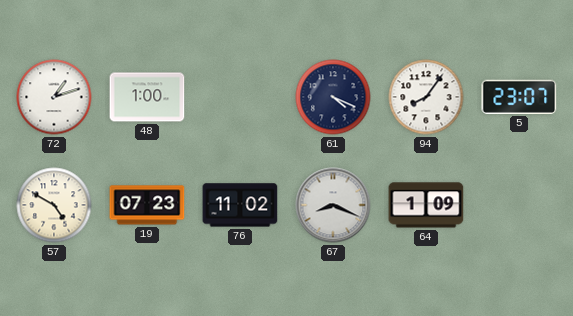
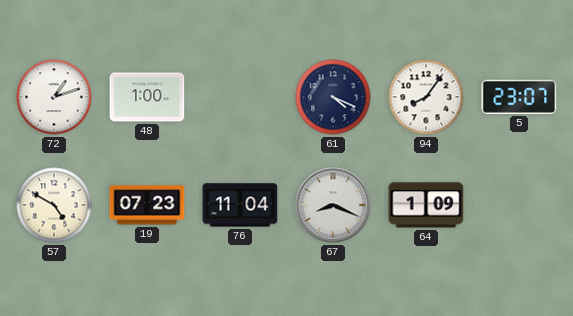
76: 11:02 -> 11:04
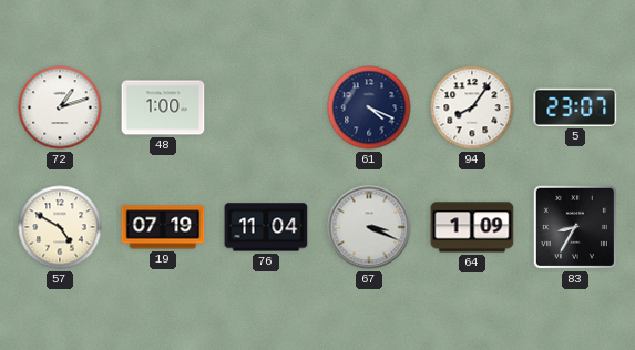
19: 07:23 -> 07:19
67: 8:19 -> 3:19
83: none -> 8:35
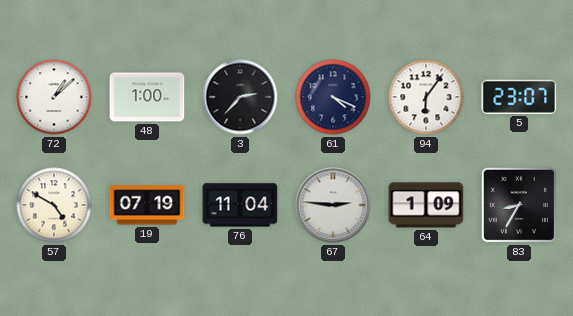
72: 1:12 -> 1:08
3: none -> 2:37
94: 8:06 -> 6:06
67: 3:19 -> 2:46
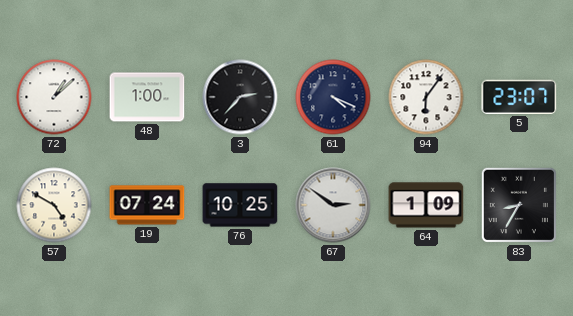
19: 07:19 -> 07:24
76: 11:04 -> 10:25
67: 2:46 -> 2:51
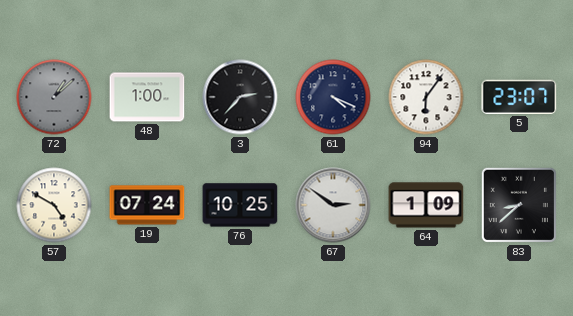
72 dial: white -> grey
83: 8:35 -> 8:38
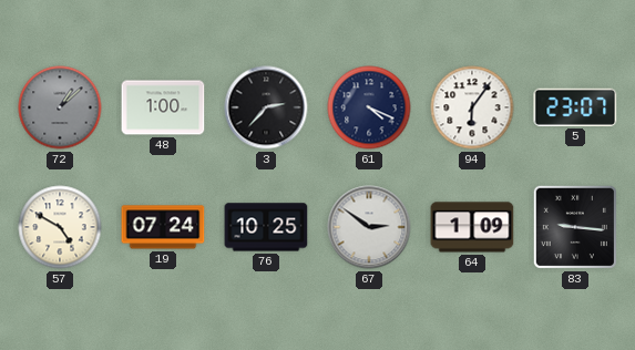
83: 8:38 -> 9:16
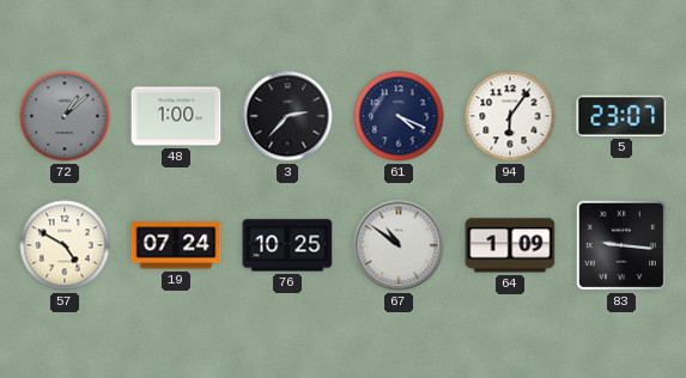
67: 2:51 -> 10:51
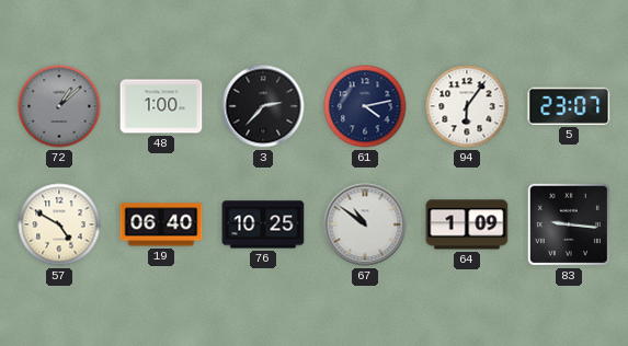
61: 4:19 -> 4:13
19: 07:24 -> 06:40
